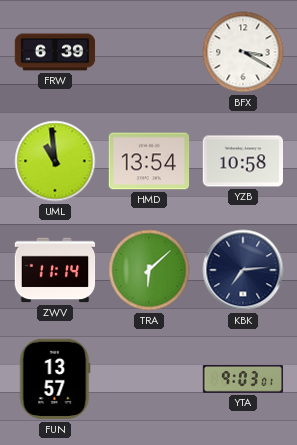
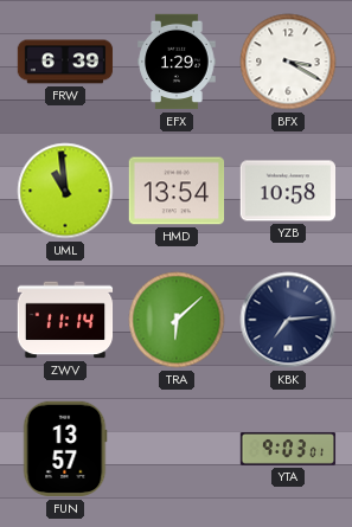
EFX: none -> 1:29
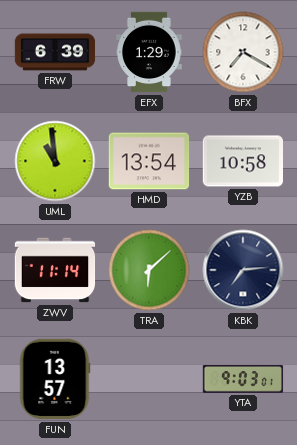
BFX: 3:20 -> 7:20
